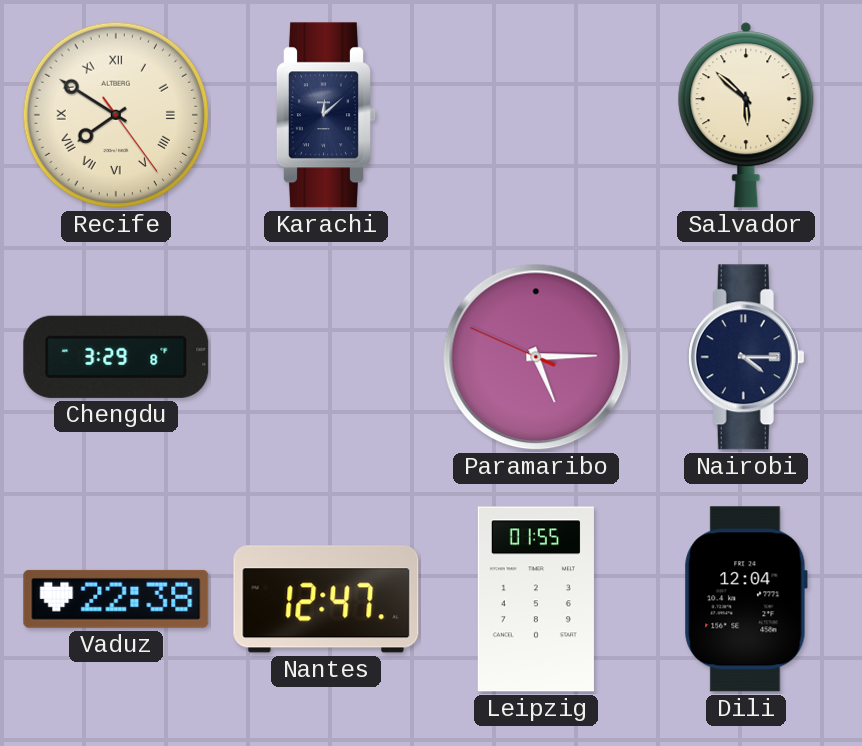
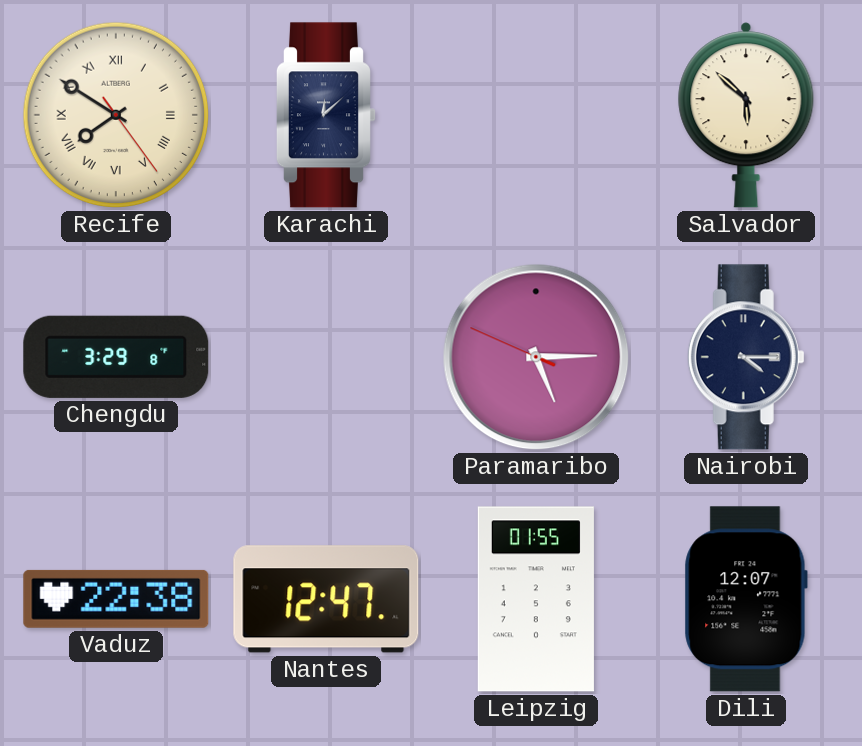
Dili: 12:04 -> 12:07
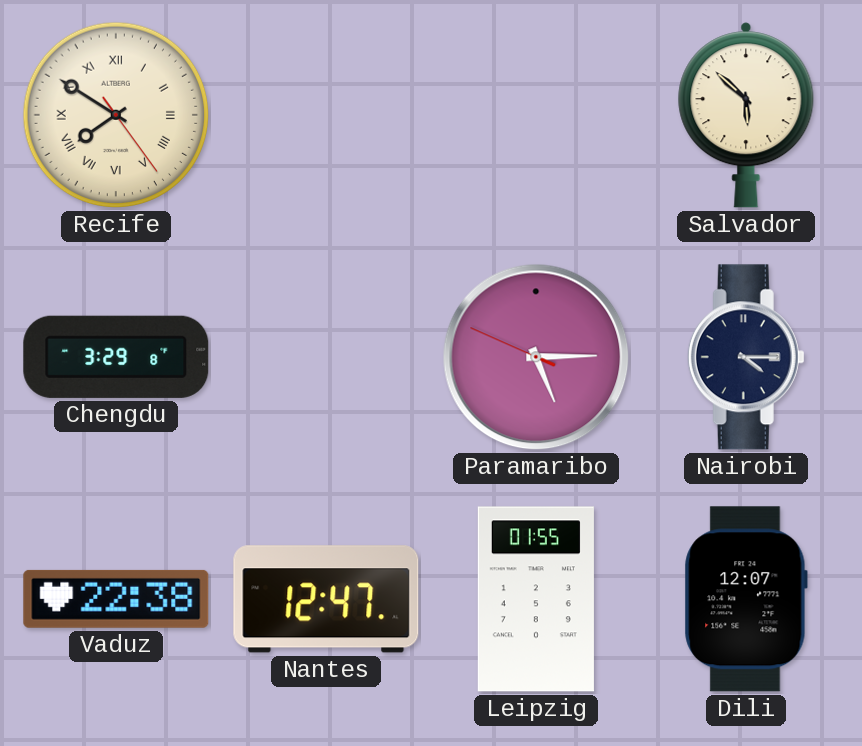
Karachi: 12:08 -> none
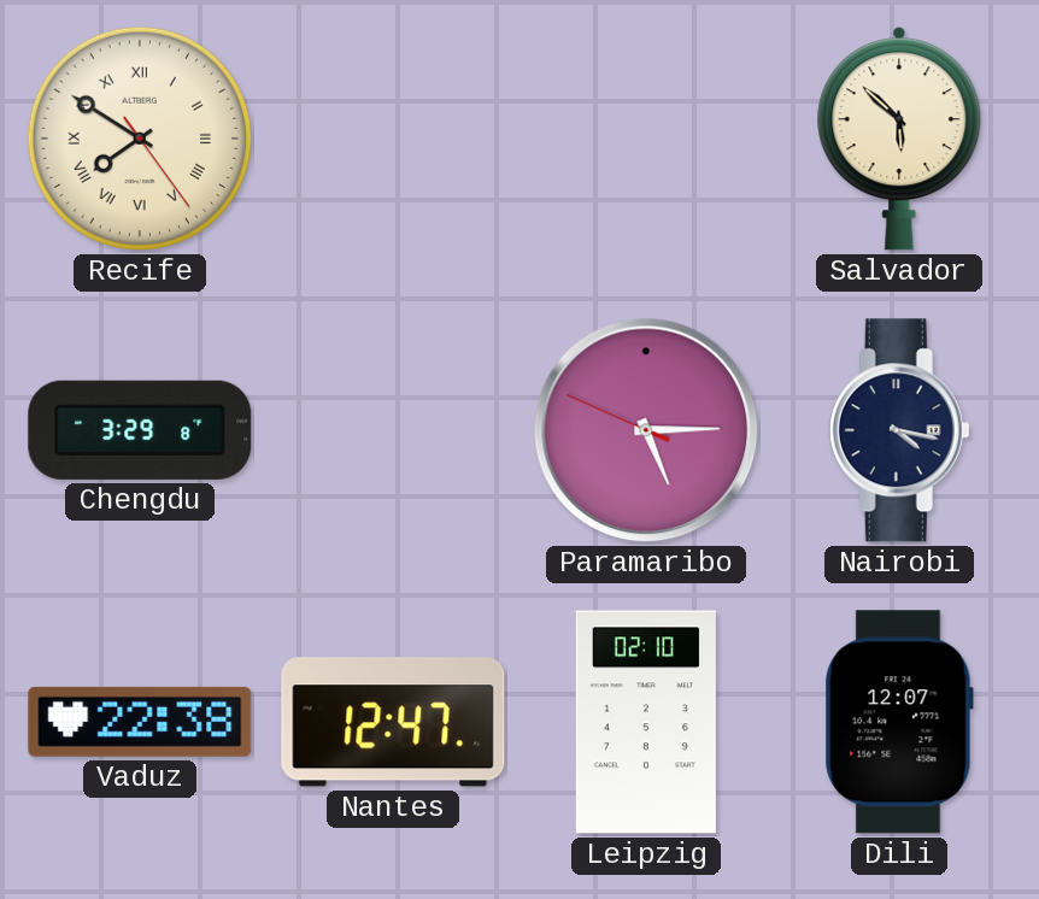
Nairobi: 4:15 -> 4:17
Leipzig: 01:55 -> 02:10
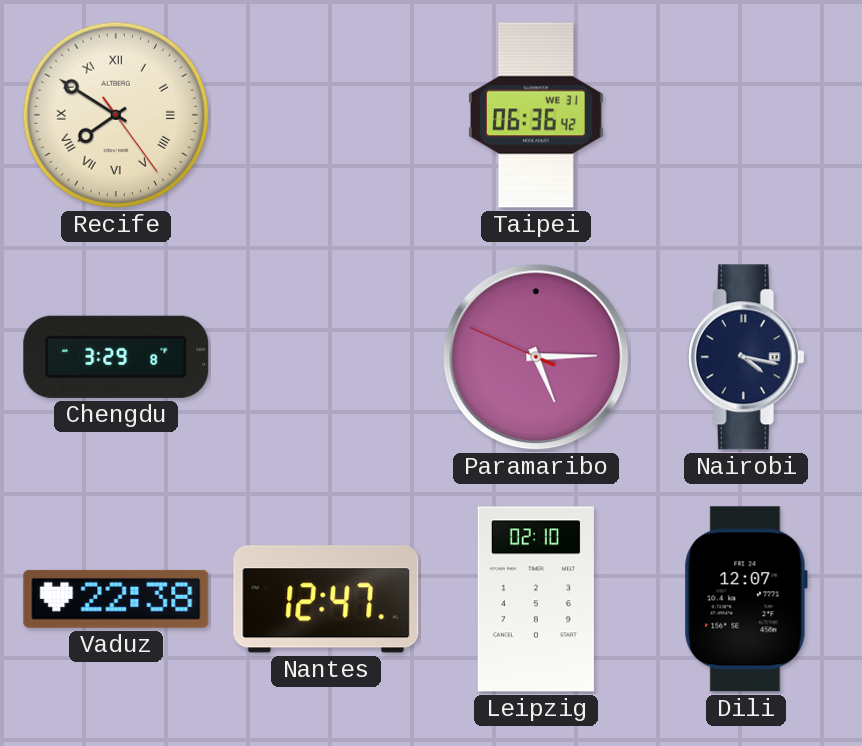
Taipei: none -> 06:36
Salvador: 5:52 -> none
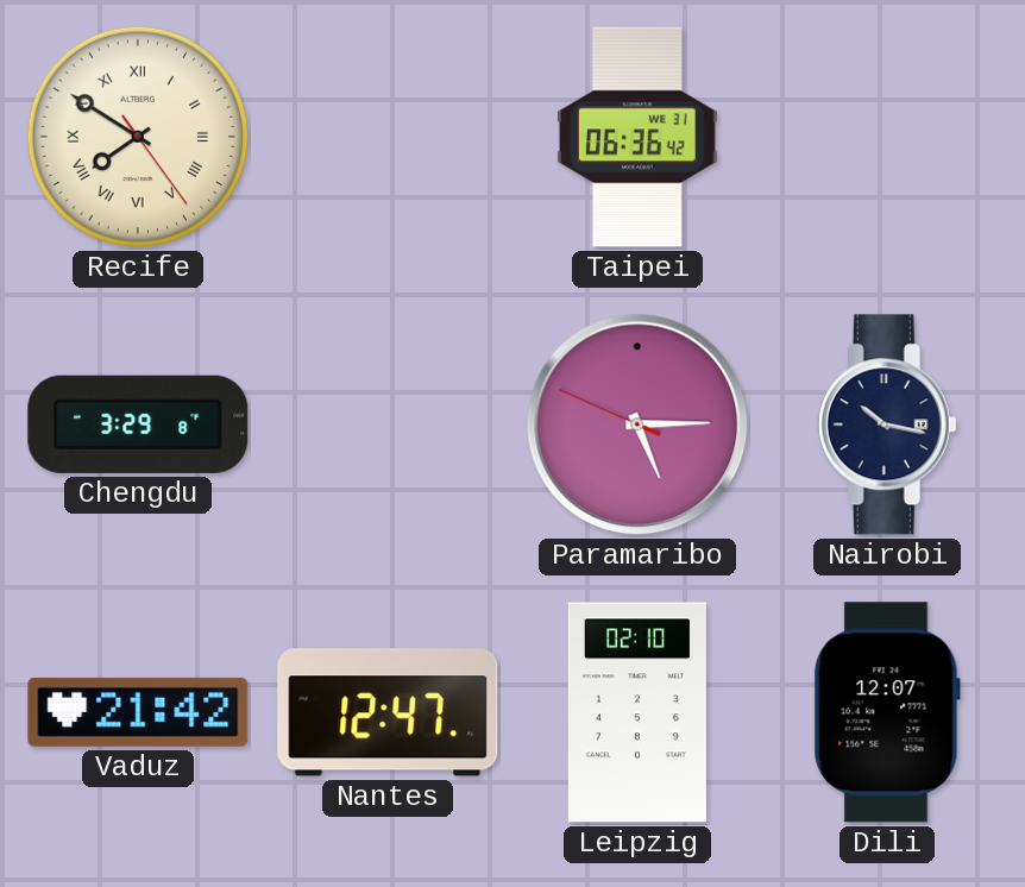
Nairobi: 4:17 -> 10:17
Vaduz: 22:38 -> 21:42
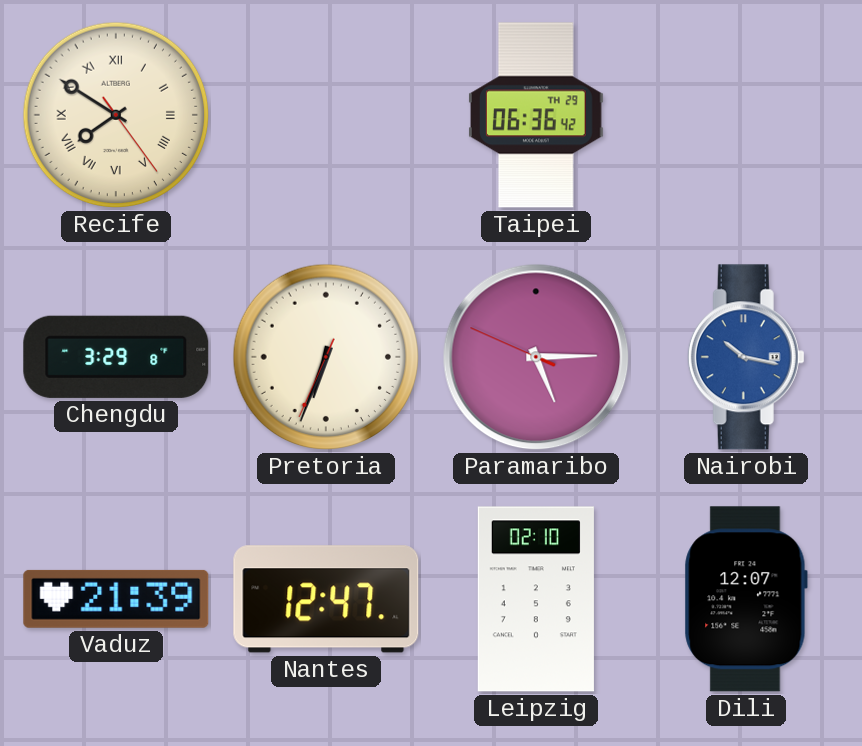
Taipei date: WE 31 -> TH 29
Pretoria: none -> 6:33
Nairobi dial: navy -> blue
Vaduz: 21:42 -> 21:39
